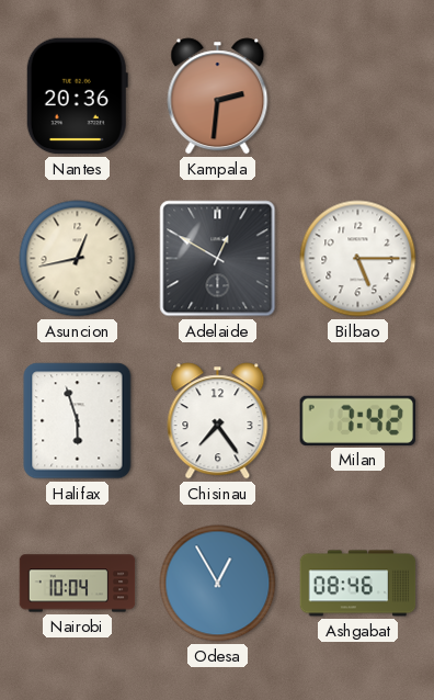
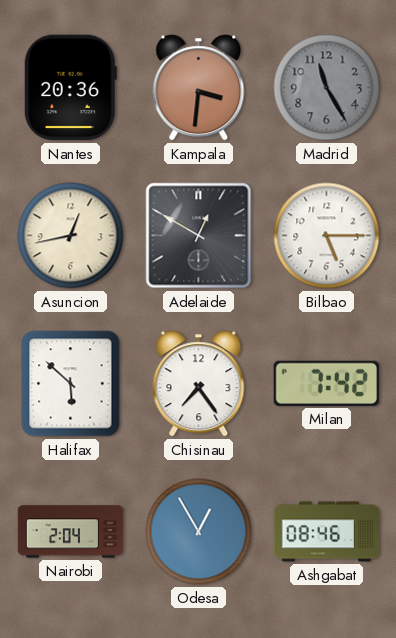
Kampala: 2:31 -> 3:31
Madrid: none -> 11:25
Halifax: 5:57 -> 5:52
Nairobi: 10:04 -> 2:04
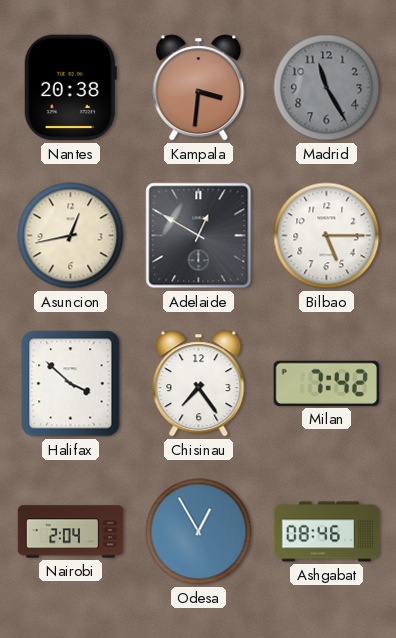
Nantes: 20:36 -> 20:38
Halifax: 5:52 -> 3:52
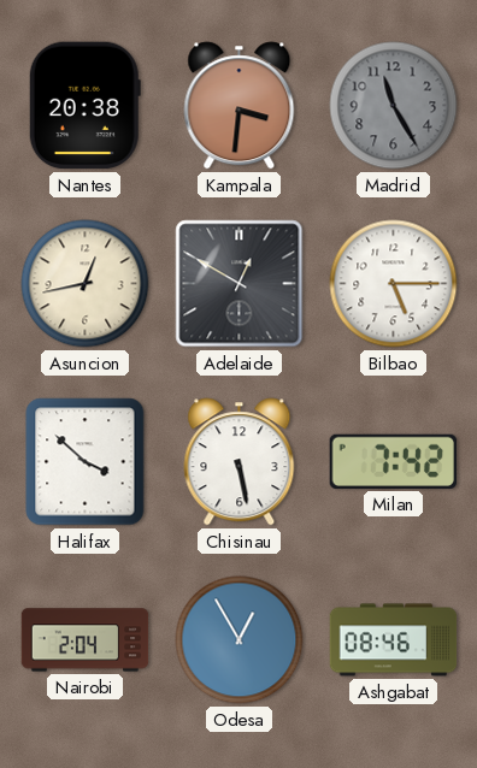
Chisinau: 7:24 -> 5:28
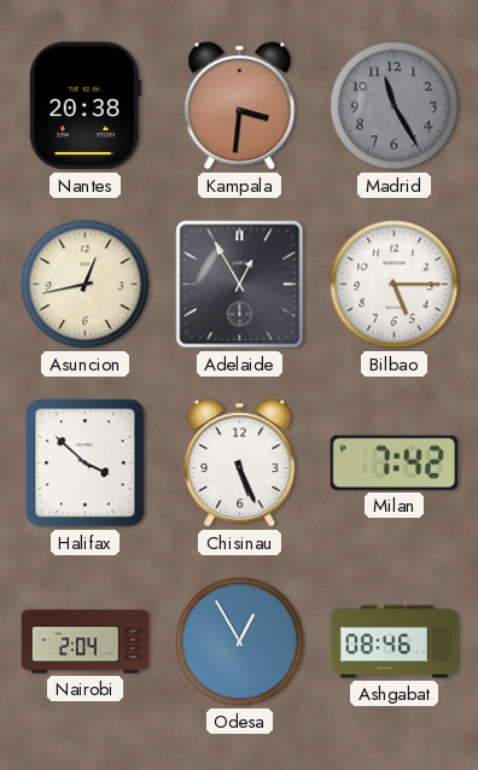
Adelaide: 12:50 -> 12:55
Chisinau: 5:28 -> 5:26
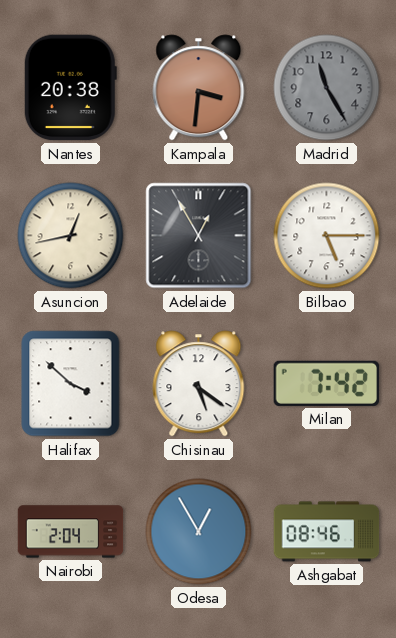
Chisinau: 5:26 -> 5:21
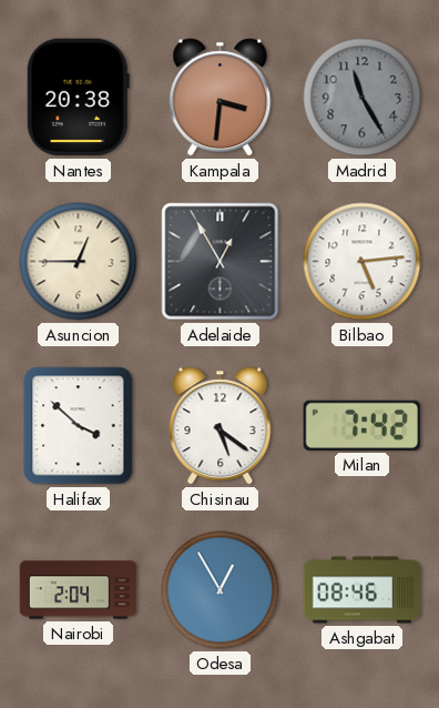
Asuncion: 12:43 -> 12:45
Bilbao: 5:15 -> 5:14
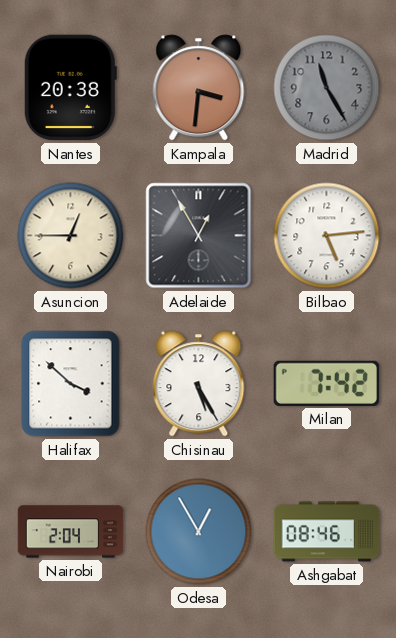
Chisinau: 5:21 -> 5:25
